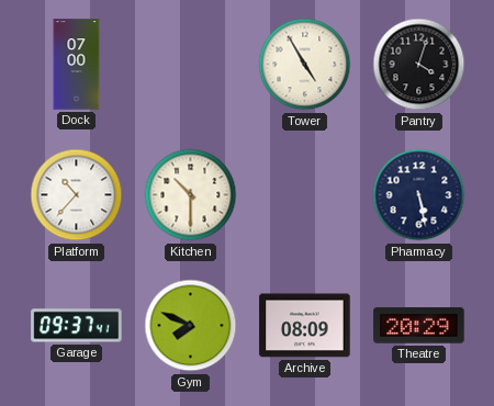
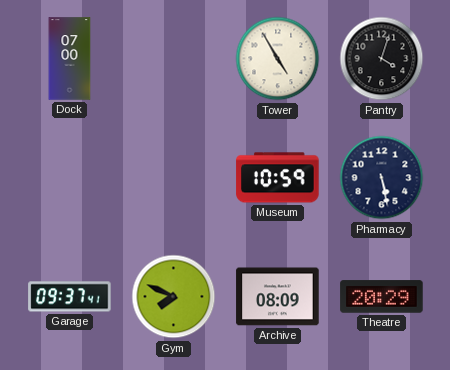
Platform: 10:37 -> none
Kitchen: 10:30 -> none
Museum: none -> 10:59
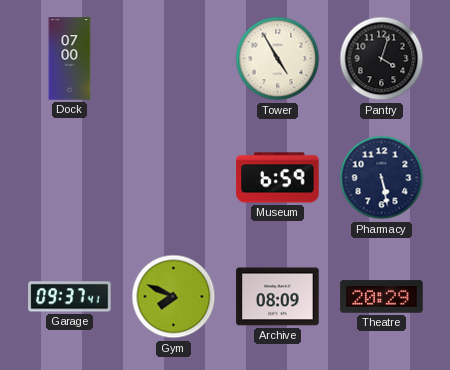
Museum: 10:59 -> 6:59
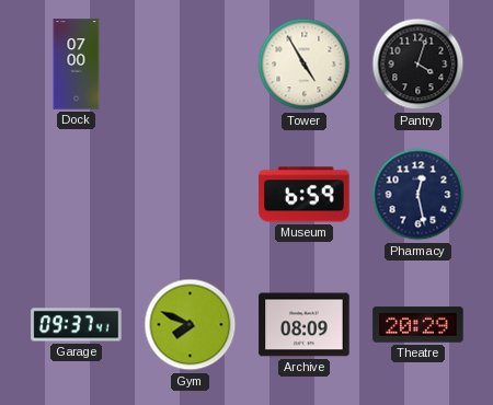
Pharmacy: 5:28 -> 12:28
